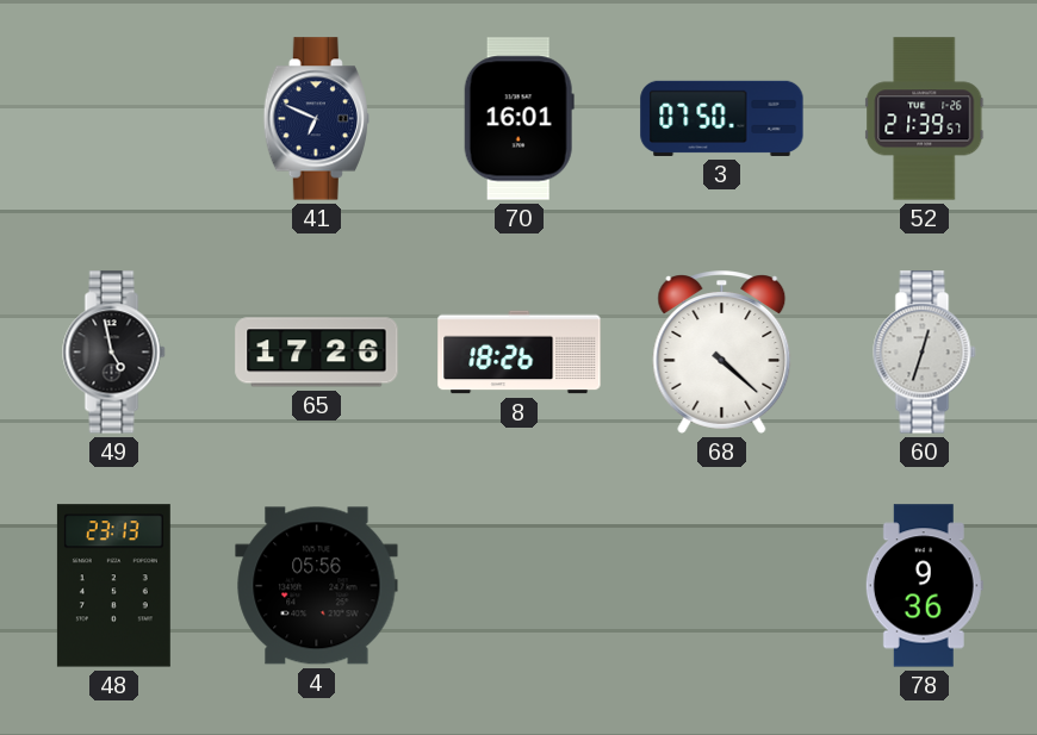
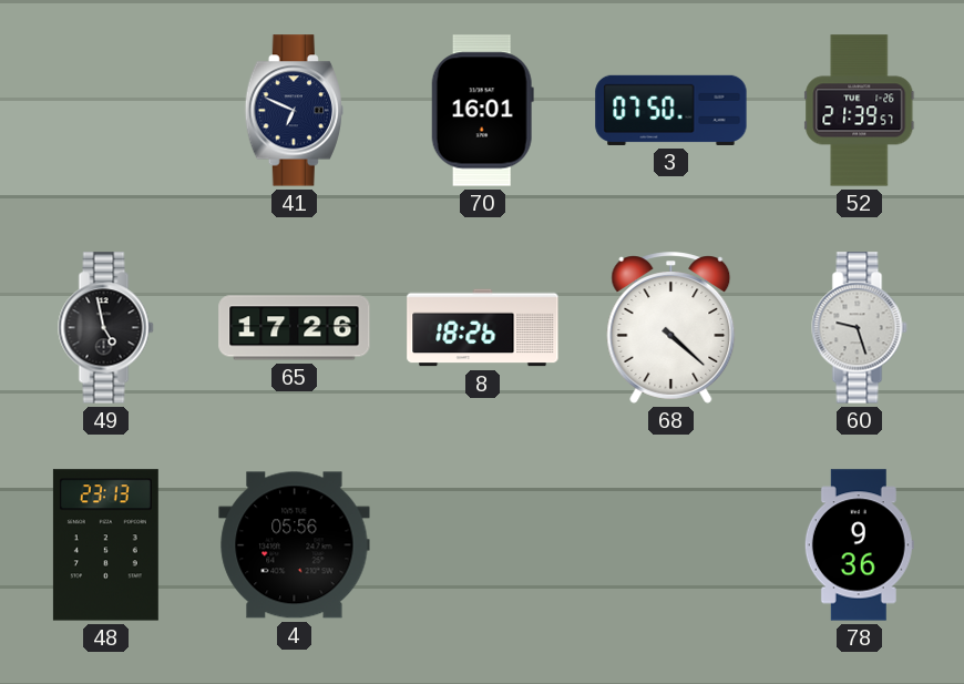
60: 12:33 -> 9:27
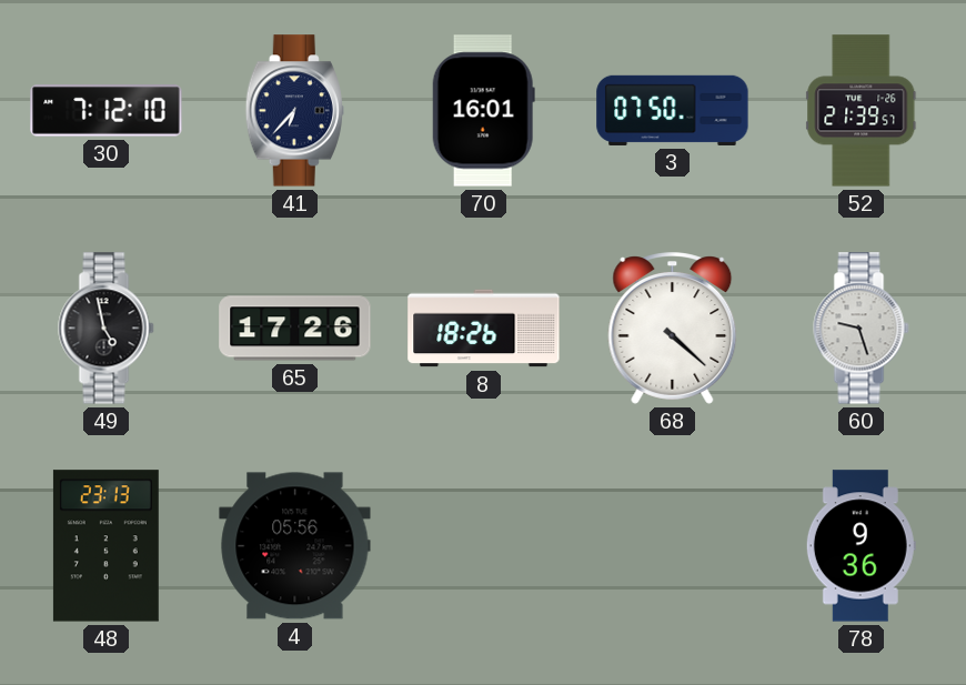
30: none -> 7:12
41: 6:49 -> 6:37
